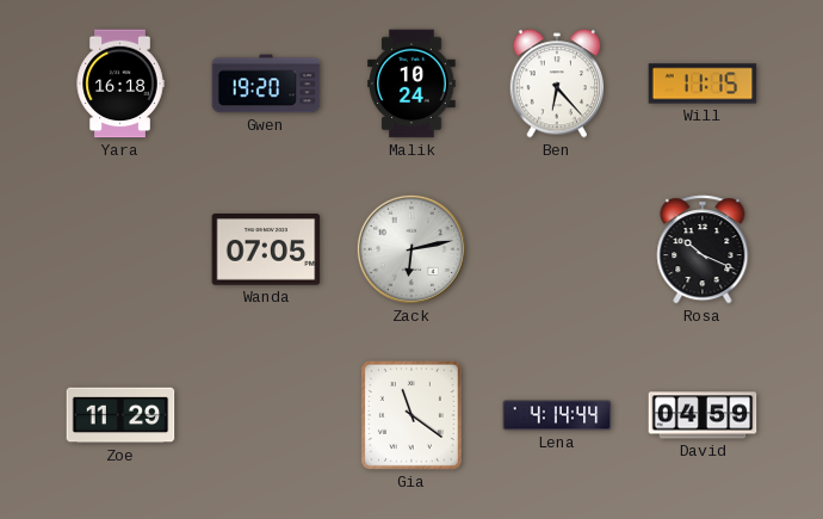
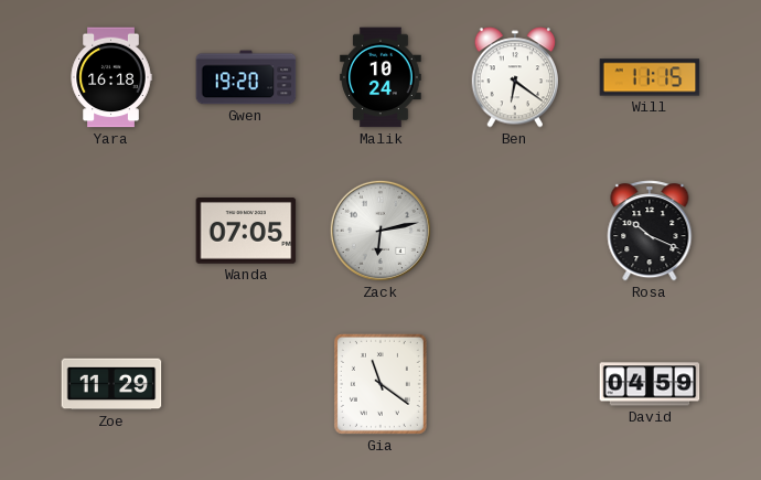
Ben: 6:23 -> 6:21
Lena: 4:14 -> none
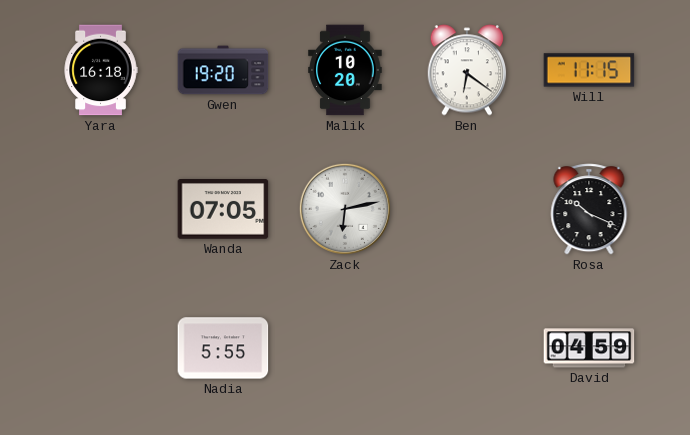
Malik: 10:24 -> 10:20
Zoe: 11:29 -> none
Nadia: none -> 5:55
Gia: 11:21 -> none
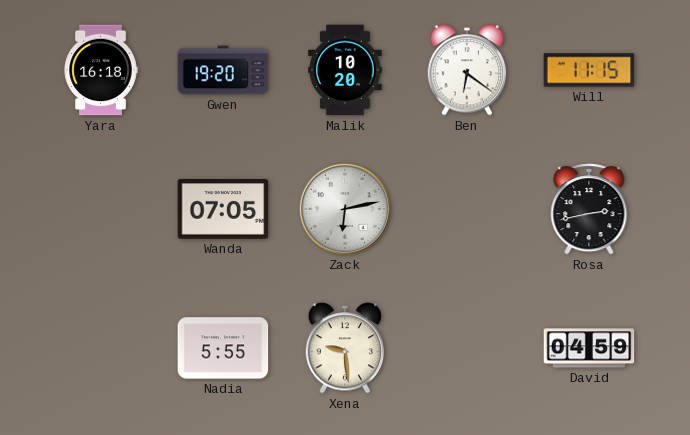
Rosa: 10:19 -> 2:43
Xena: none -> 9:29
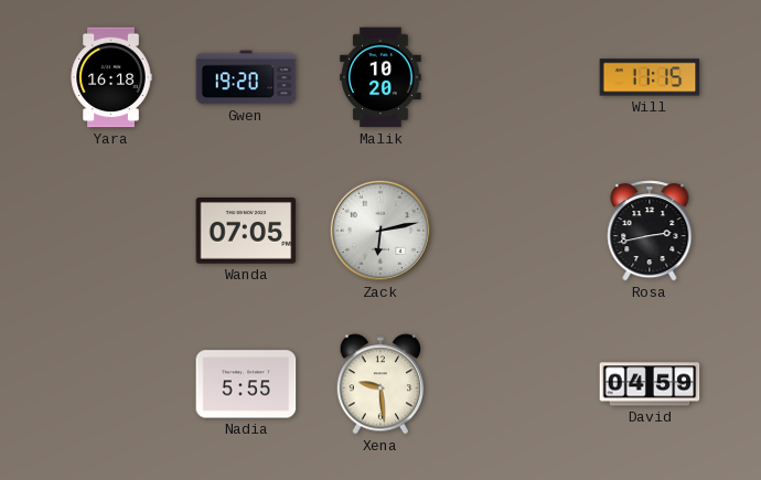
Ben: 6:21 -> none
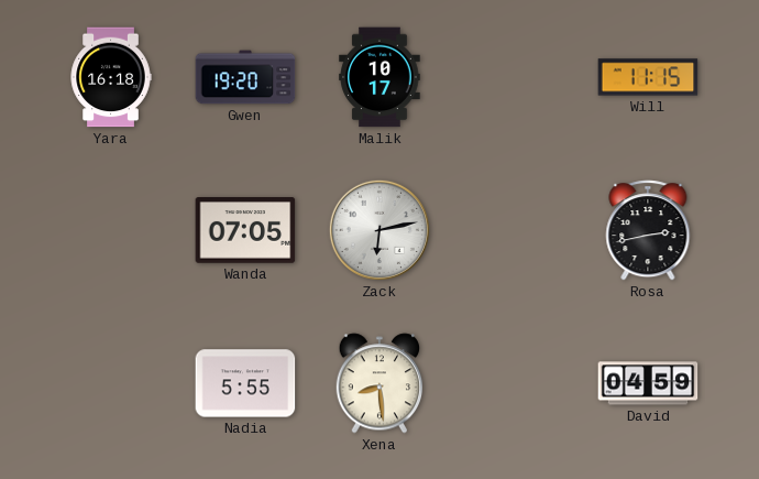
Malik: 10:20 -> 10:17
Xena: 9:29 -> 8:29
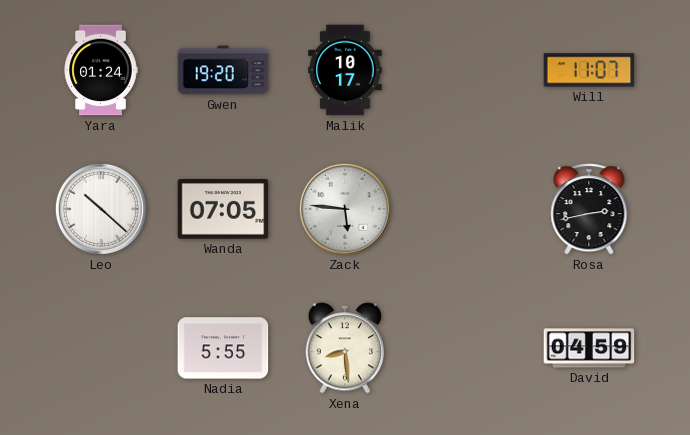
Yara: 16:18 -> 01:24
Will: 11:15 -> 11:07
Leo: none -> 10:22
Zack: 6:13 -> 5:46
